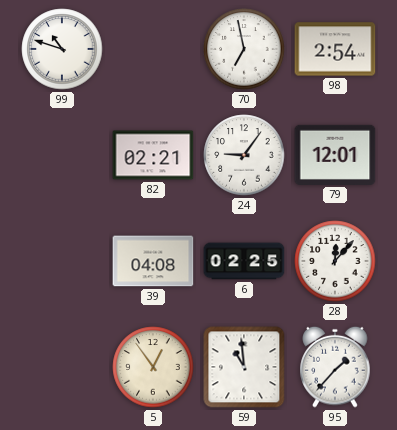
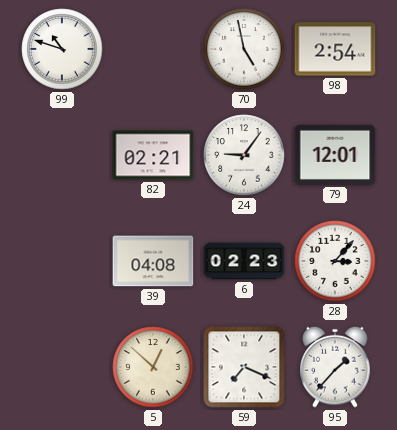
70: 6:58 -> 4:58
6: 02:25 -> 02:23
28: 12:07 -> 3:07
5: 12:54 -> 12:52
59: 10:59 -> 7:19
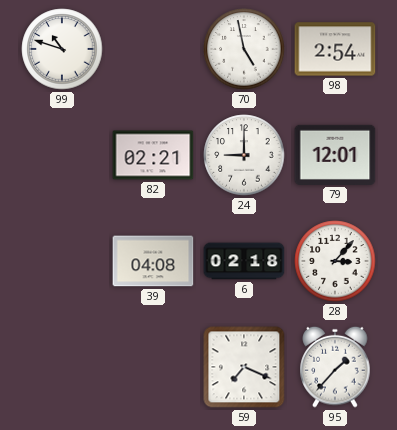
24: 9:06 -> 9:00
6: 02:23 -> 02:18
5: 12:52 -> none
